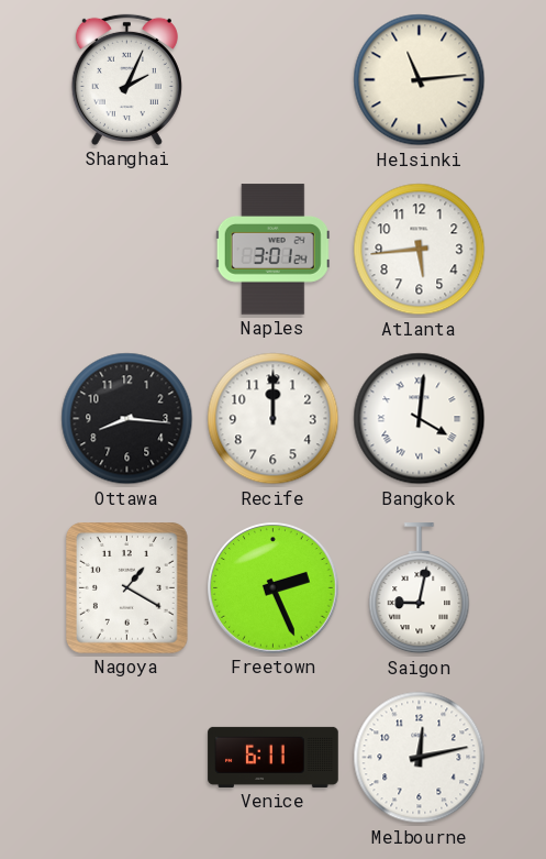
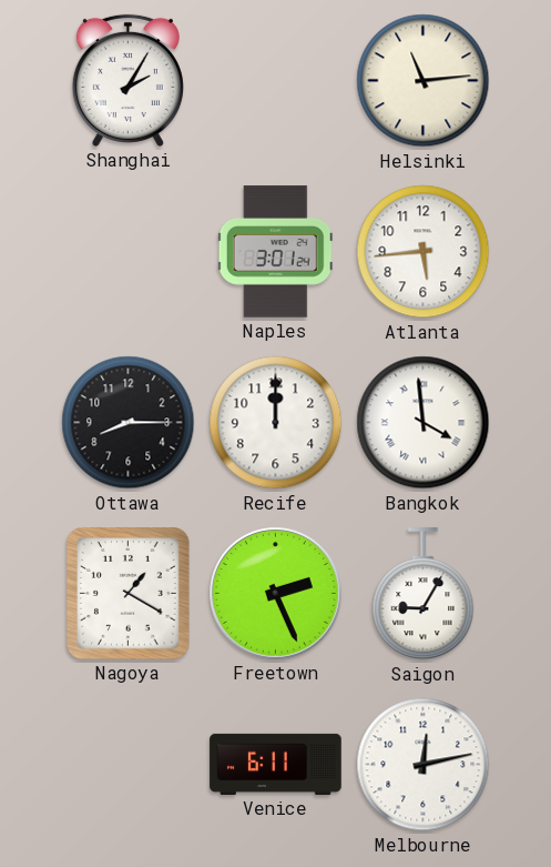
Shanghai: 2:04 -> 2:05
Ottawa: 8:16 -> 8:15
Bangkok: 4:01 -> 3:59
Saigon: 9:02 -> 9:05
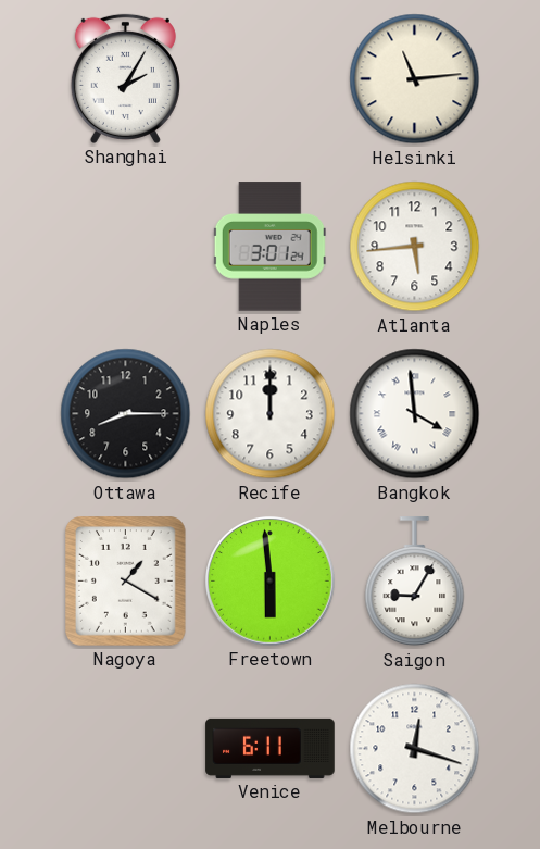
Freetown: 2:26 -> 5:59
Melbourne: 12:13 -> 12:18
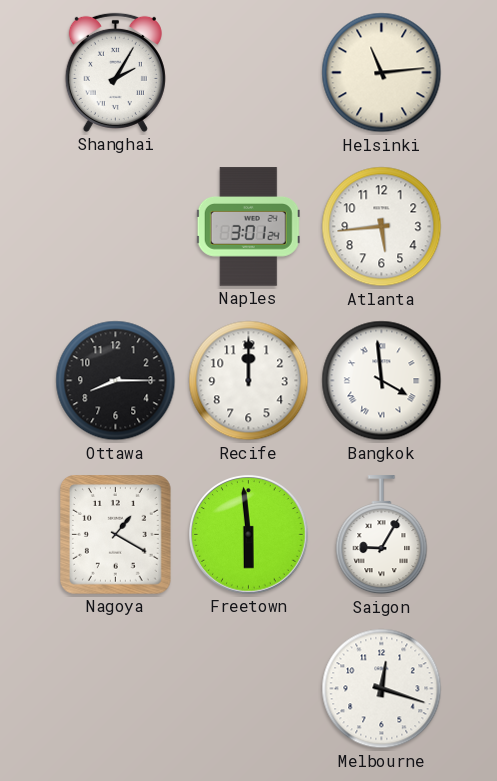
Venice: 6:11 -> none
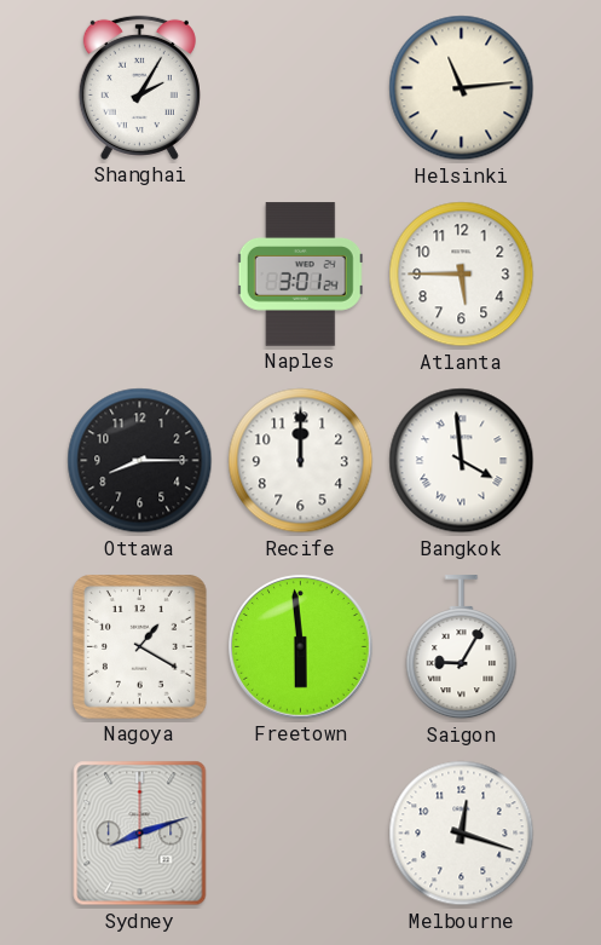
Atlanta: 5:44 -> 5:45
Sydney: none -> 8:12
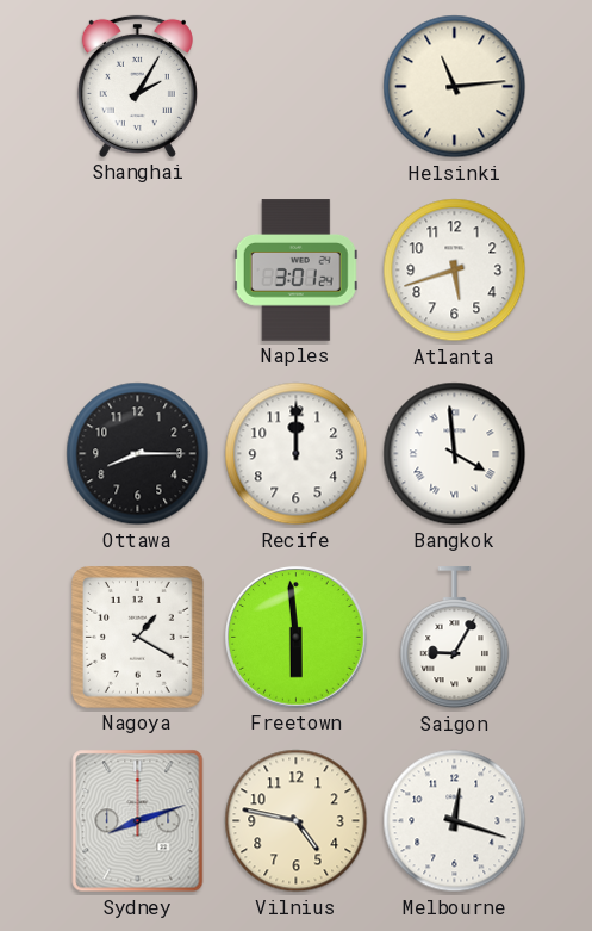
Atlanta: 5:45 -> 5:42
Vilnius: none -> 4:47
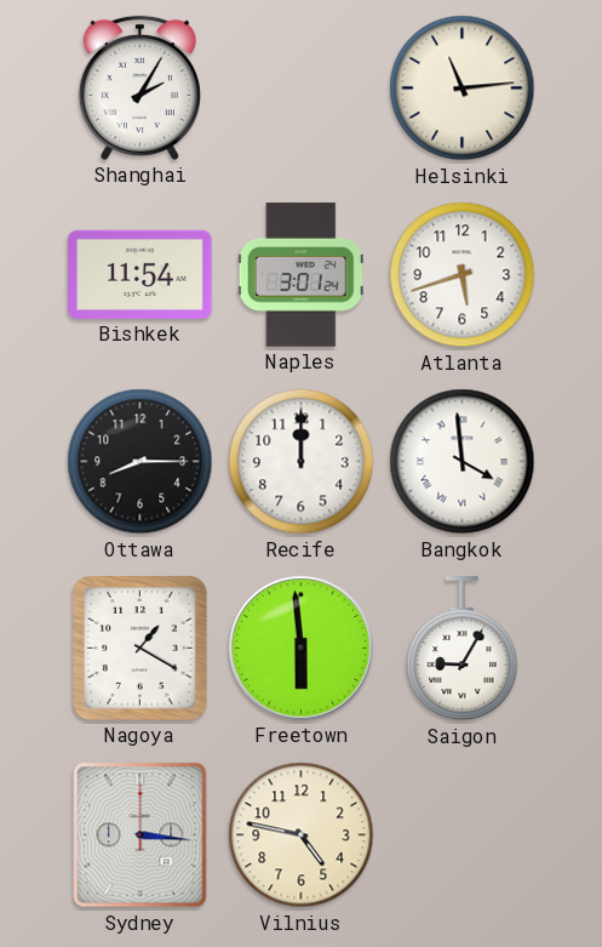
Bishkek: none -> 11:54
Sydney: 8:12 -> 3:16
Melbourne: 12:18 -> none
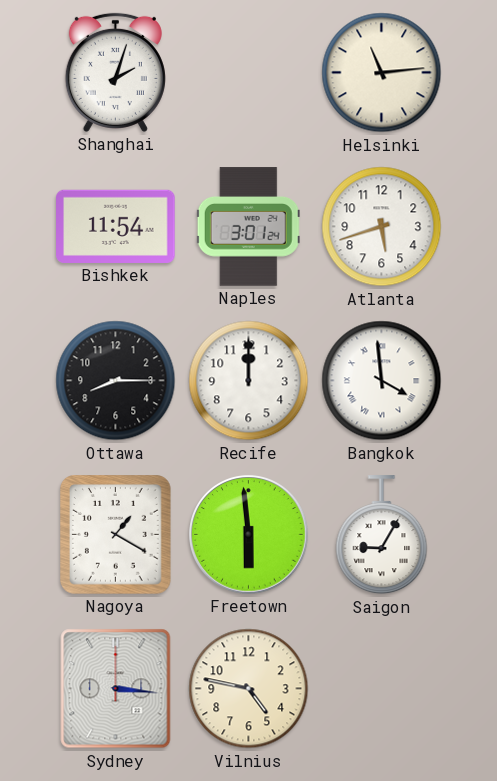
Shanghai: 2:05 -> 2:03
